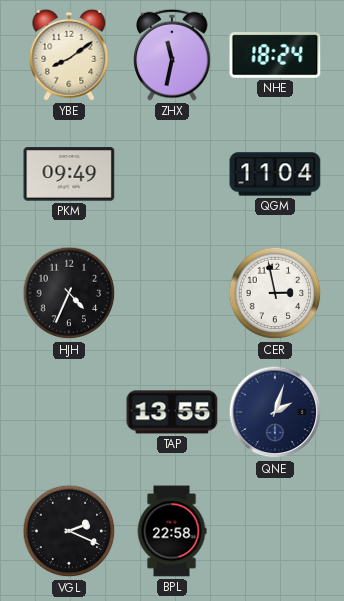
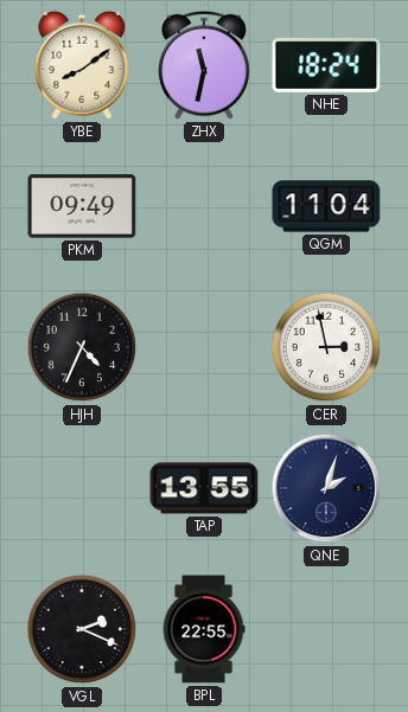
BPL: 22:58 -> 22:55
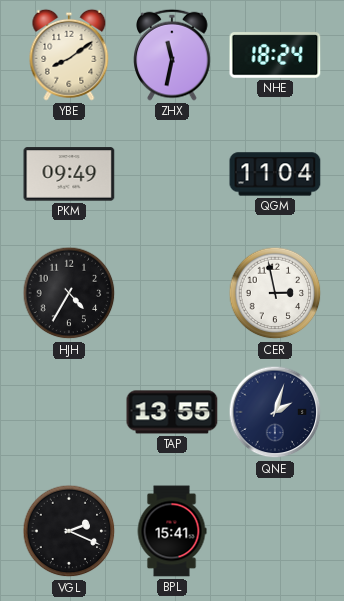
HJH: 4:34 -> 4:35
BPL: 22:55 -> 15:41
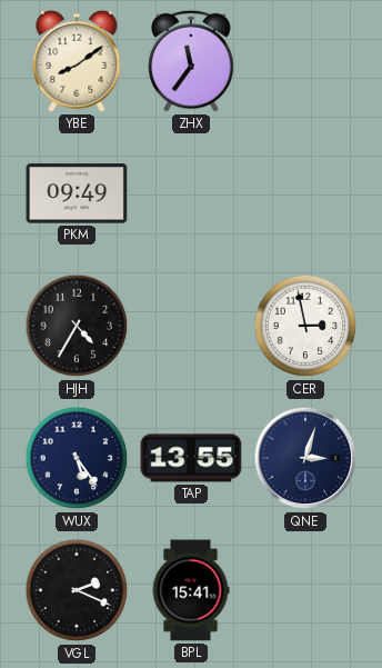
ZHX: 11:32 -> 11:36
NHE: 18:24 -> none
QGM: 11:04 -> none
WUX: none -> 5:24
QNE: 2:03 -> 3:03
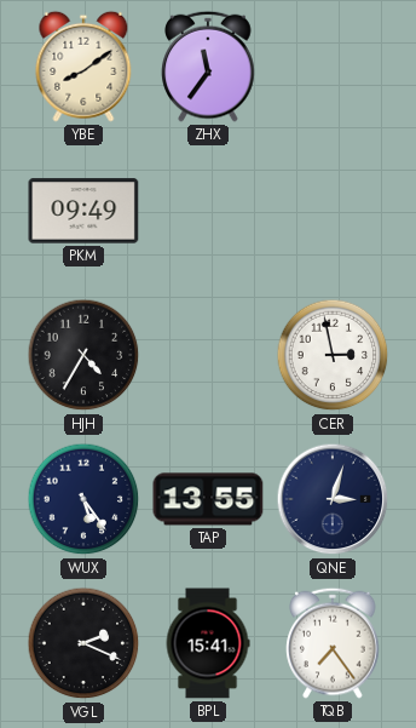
TQB: none -> 7:24
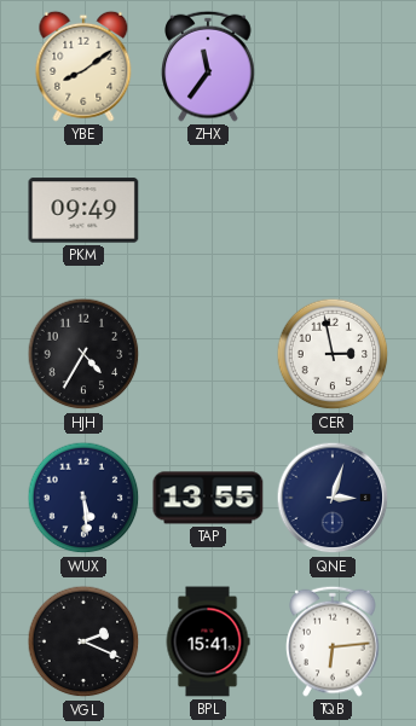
WUX: 5:24 -> 5:29
TQB: 7:24 -> 6:14
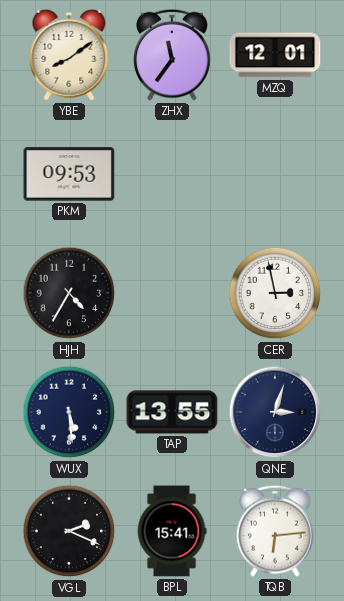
MZQ: none -> 12:01
PKM: 09:49 -> 09:53
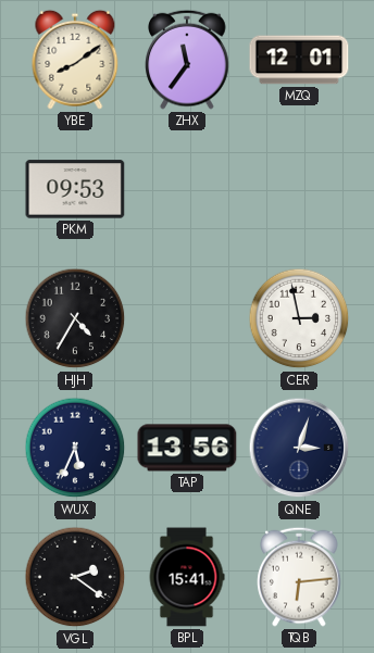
WUX: 5:29 -> 5:34
TAP: 13:55 -> 13:56
VGL: 2:19 -> 2:21
